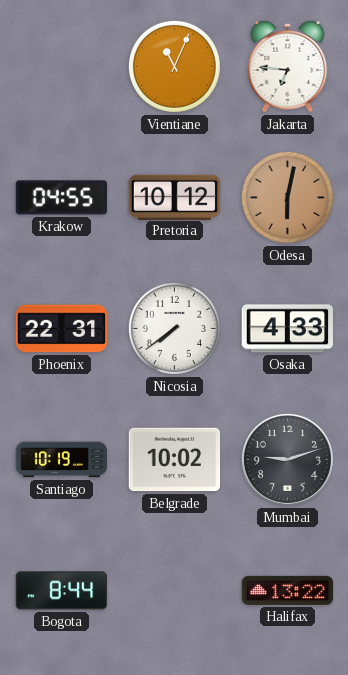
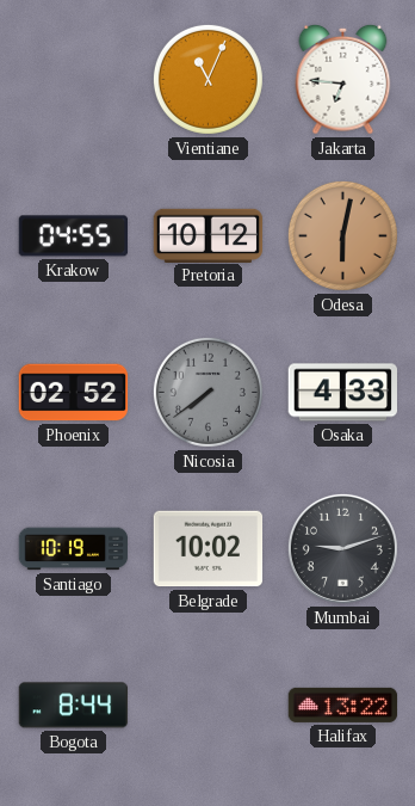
Phoenix: 22:31 -> 02:52
Nicosia dial: white -> grey
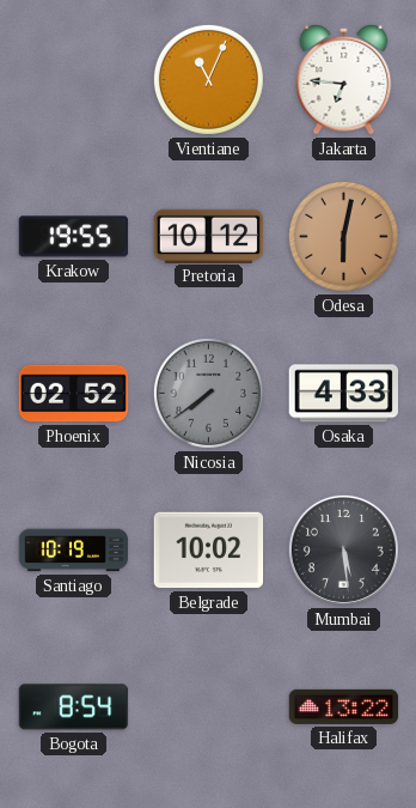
Krakow: 04:55 -> 19:55
Mumbai: 9:12 -> 5:29
Bogota: 8:44 -> 8:54
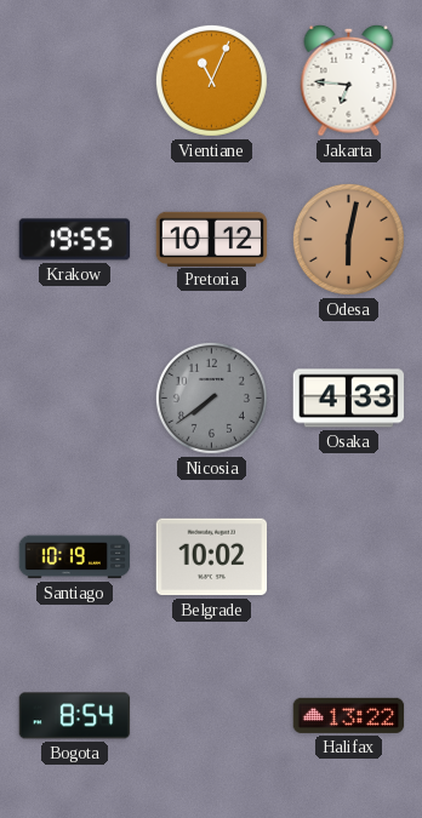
Phoenix: 02:52 -> none
Mumbai: 5:29 -> none
